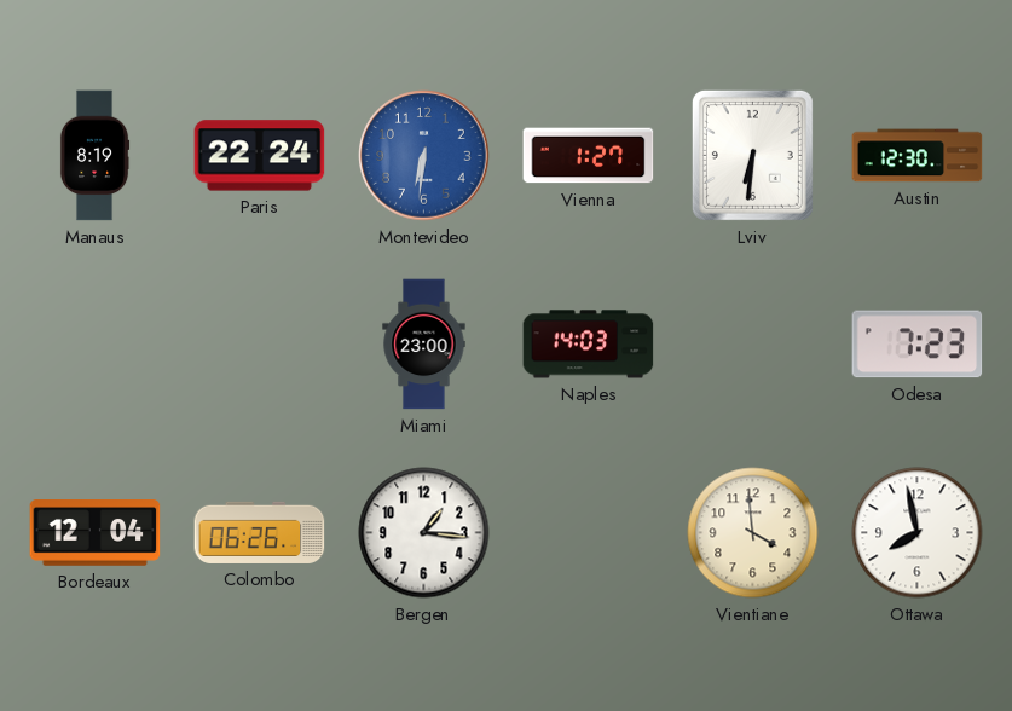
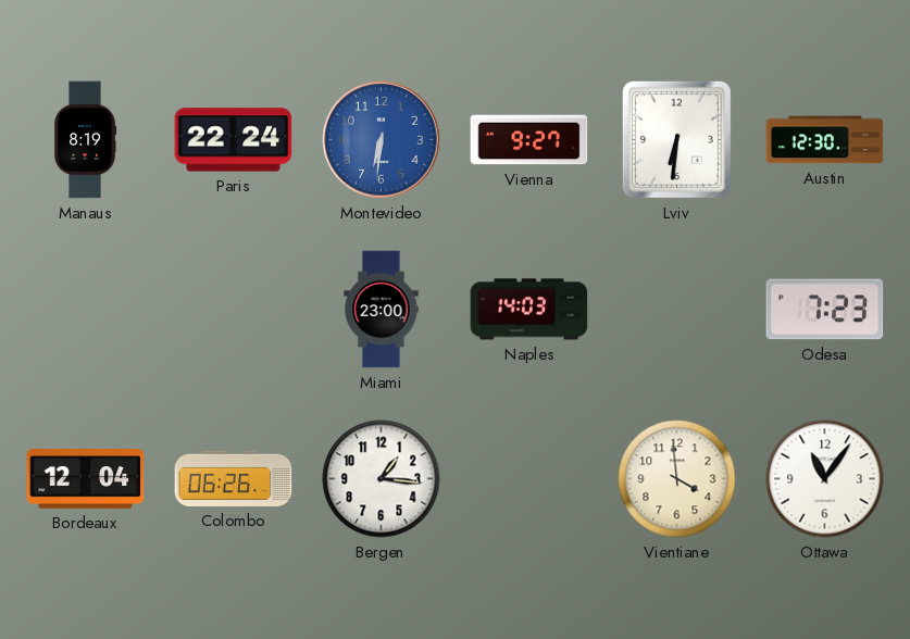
Vienna: 1:27 -> 9:27
Ottawa: 7:58 -> 11:06
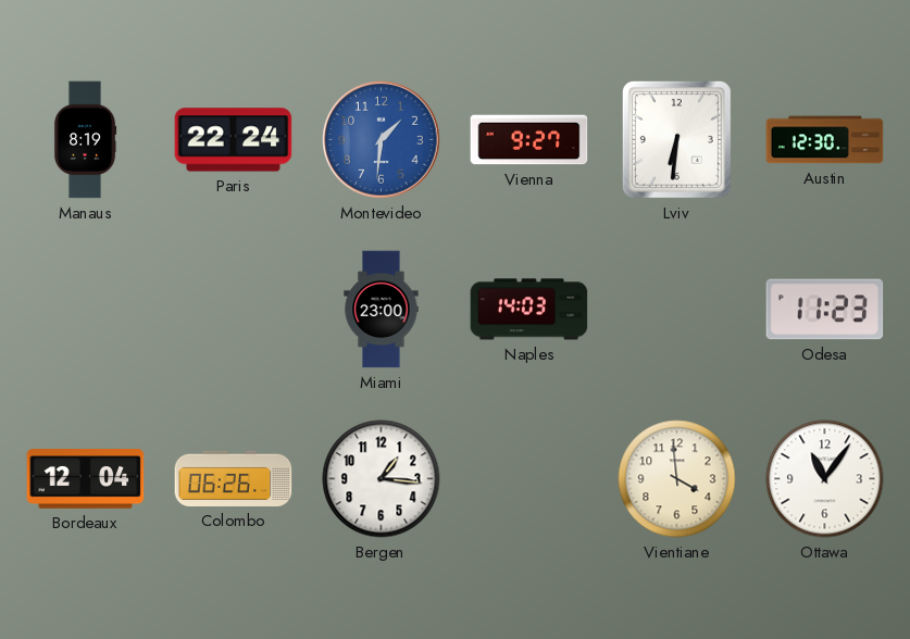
Montevideo: 6:31 -> 1:31
Odesa: 7:23 -> 11:23
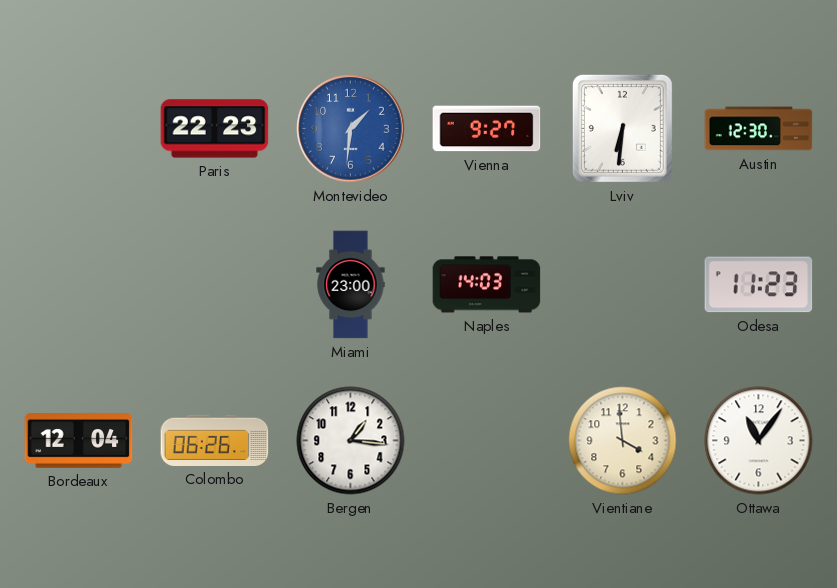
Manaus: 8:19 -> none
Paris: 22:24 -> 22:23
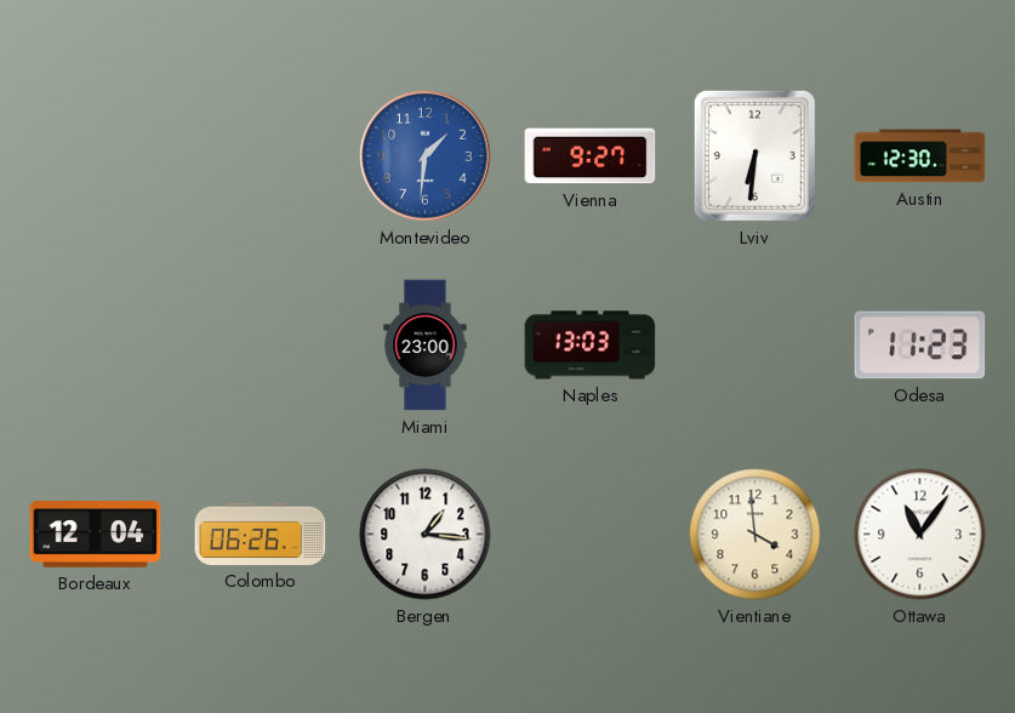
Paris: 22:23 -> none
Naples: 14:03 -> 13:03
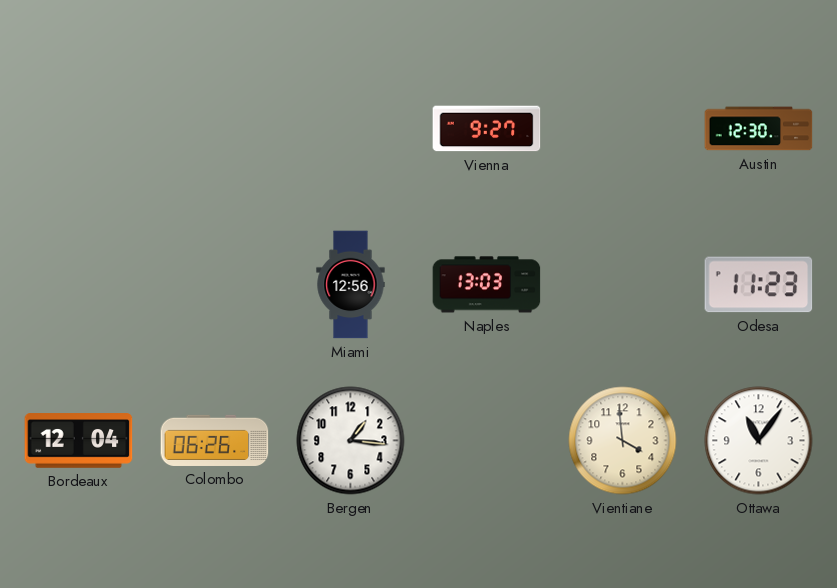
Montevideo: 1:31 -> none
Lviv: 6:31 -> none
Miami: 23:00 -> 12:56
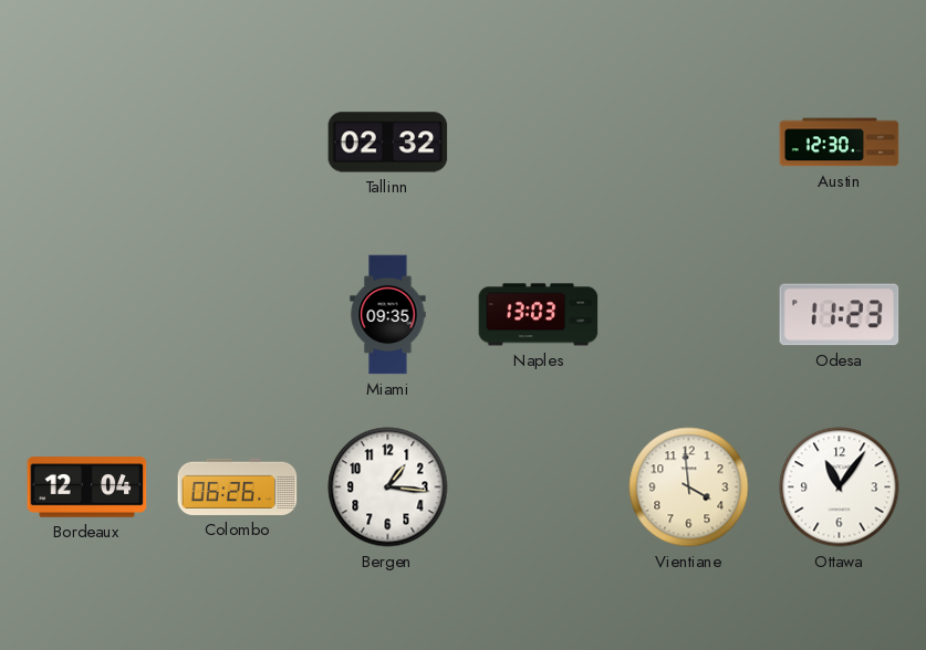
Tallinn: none -> 02:32
Vienna: 9:27 -> none
Miami: 12:56 -> 09:35
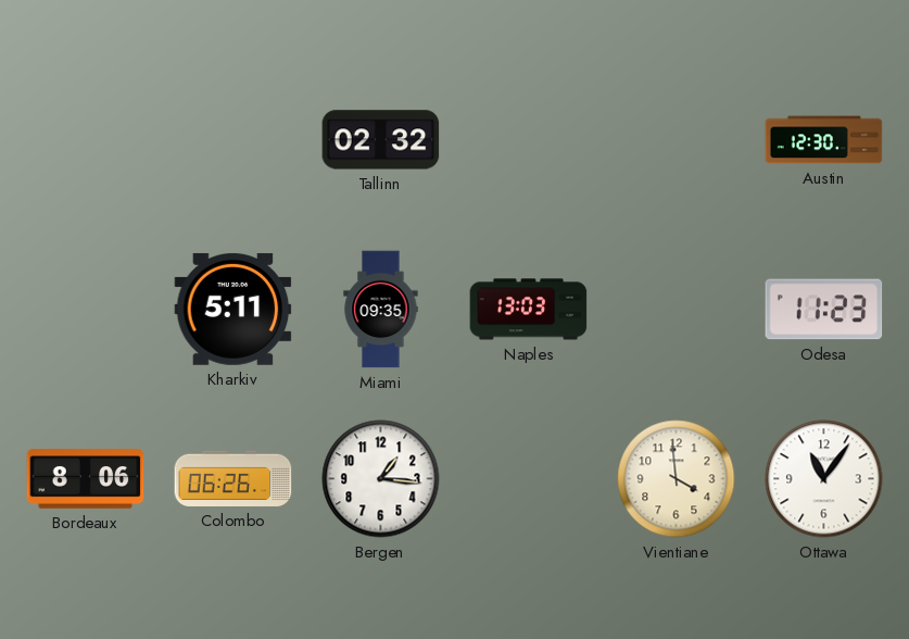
Kharkiv: none -> 5:11
Bordeaux: 12:04 -> 8:06
